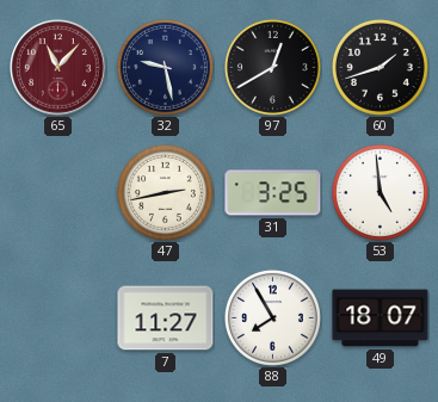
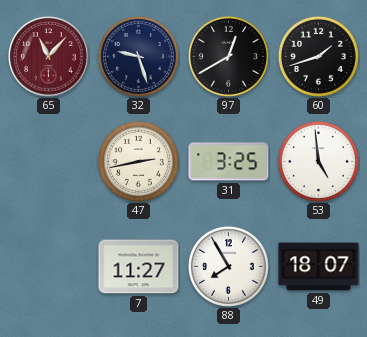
32: 9:28 -> 9:27
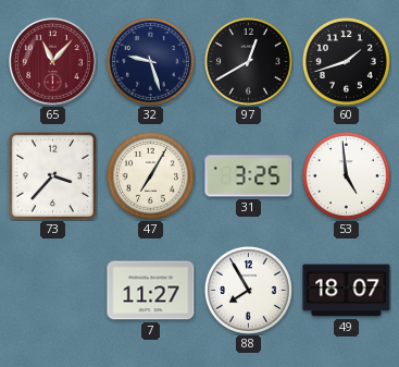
73: none -> 3:37
47: 2:43 -> 7:05
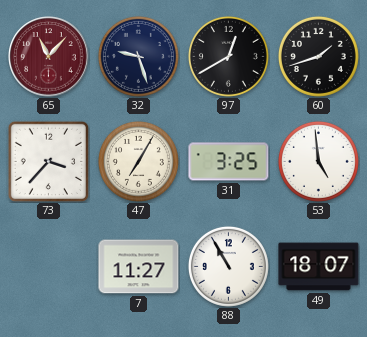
88: 7:55 -> 10:55
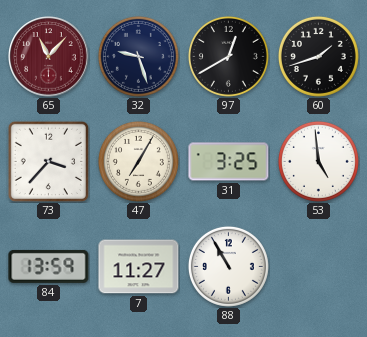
84: none -> 13:59
49: 18:07 -> none
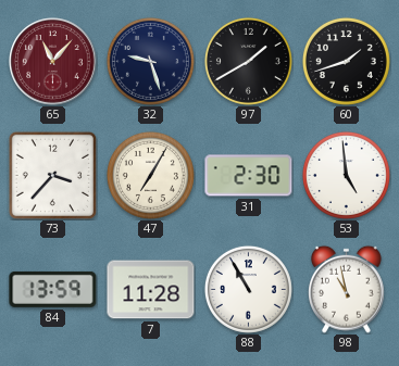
97: 12:40 -> 1:40
31: 3:25 -> 2:30
7: 11:27 -> 11:28
98: none -> 10:58
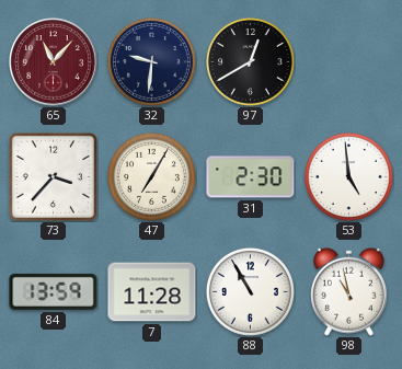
32: 9:27 -> 9:31
97: 1:40 -> 12:40
60: 1:42 -> none
